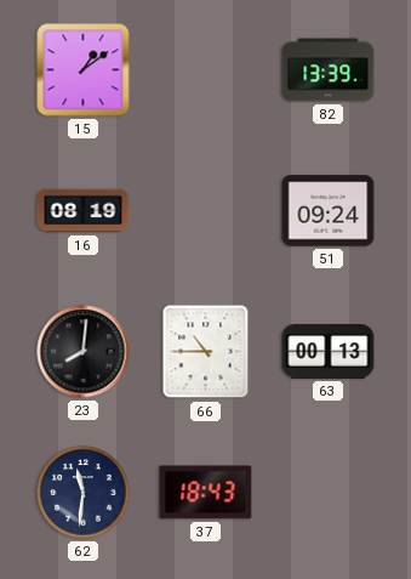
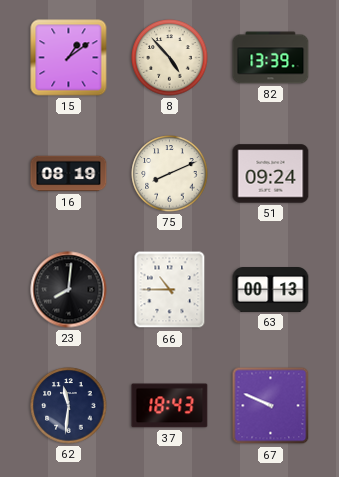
8: none -> 4:53
75: none -> 8:11
67: none -> 9:49
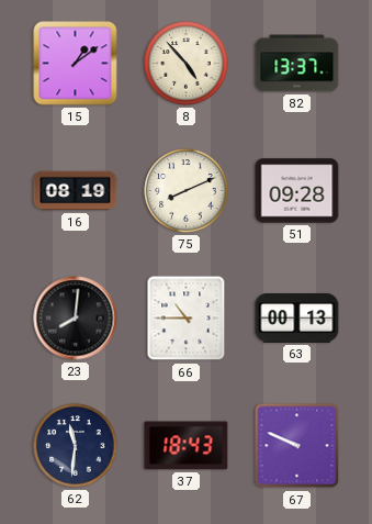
82: 13:39 -> 13:37
51: 09:24 -> 09:28
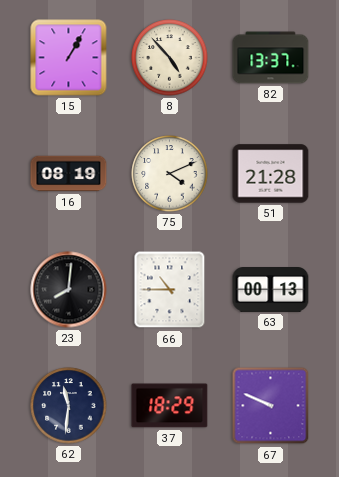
15: 1:09 -> 1:05
75: 8:11 -> 4:11
51: 09:28 -> 21:28
37: 18:43 -> 18:29
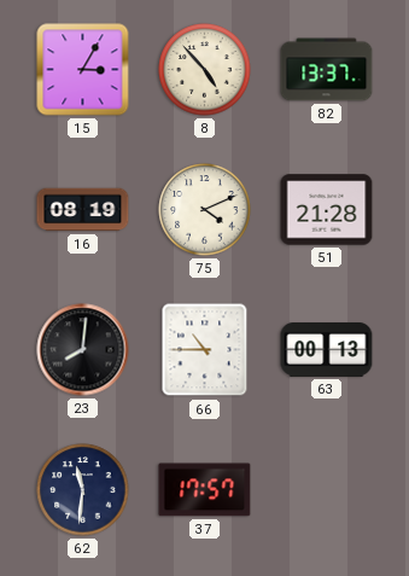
15: 1:05 -> 3:05
37: 18:29 -> 17:57
67: 9:49 -> none
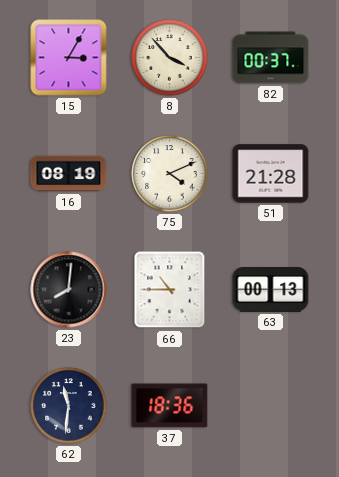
8: 4:53 -> 3:53
82: 13:37 -> 00:37
37: 17:57 -> 18:36
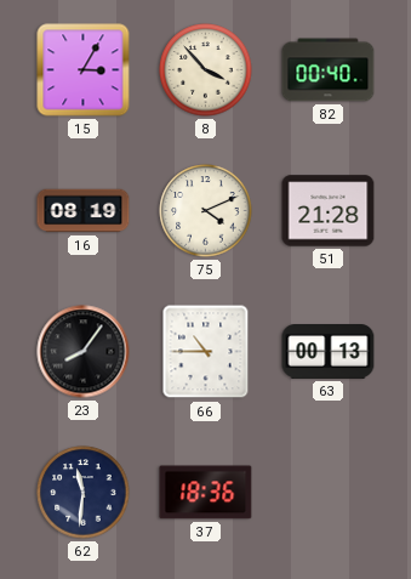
82: 00:37 -> 00:40
23: 8:01 -> 8:06
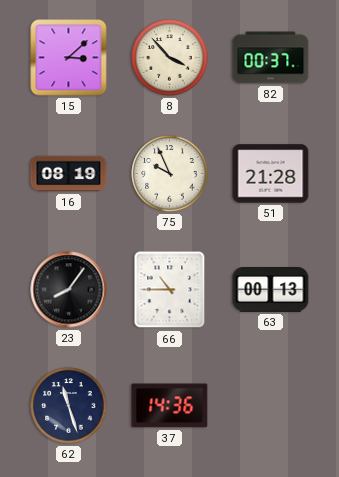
15: 3:05 -> 3:08
82: 00:40 -> 00:37
75: 4:11 -> 9:56
62: 11:31 -> 11:27
37: 18:36 -> 14:36
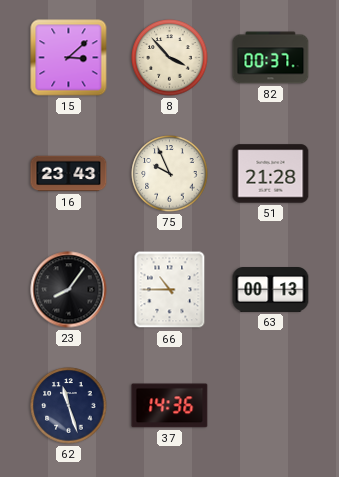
16: 08:19 -> 23:43
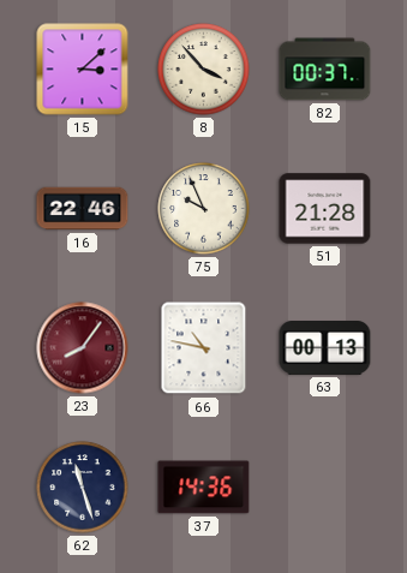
16: 23:43 -> 22:46
23 dial: black -> burgundy
66: 10:45 -> 10:47
